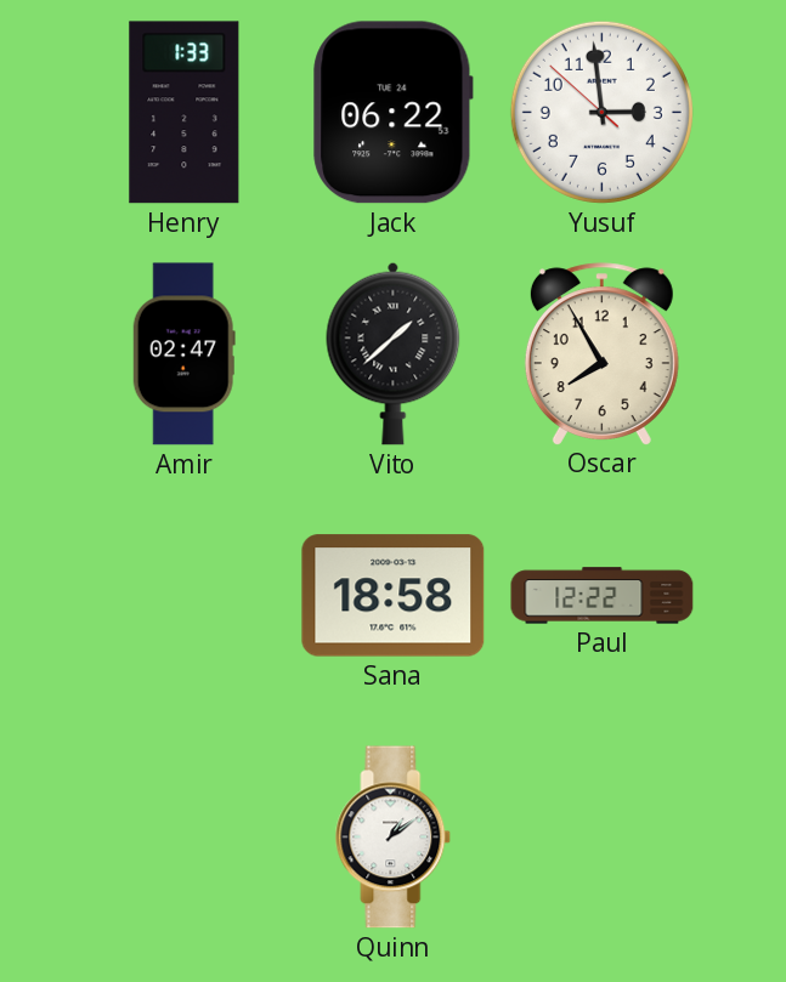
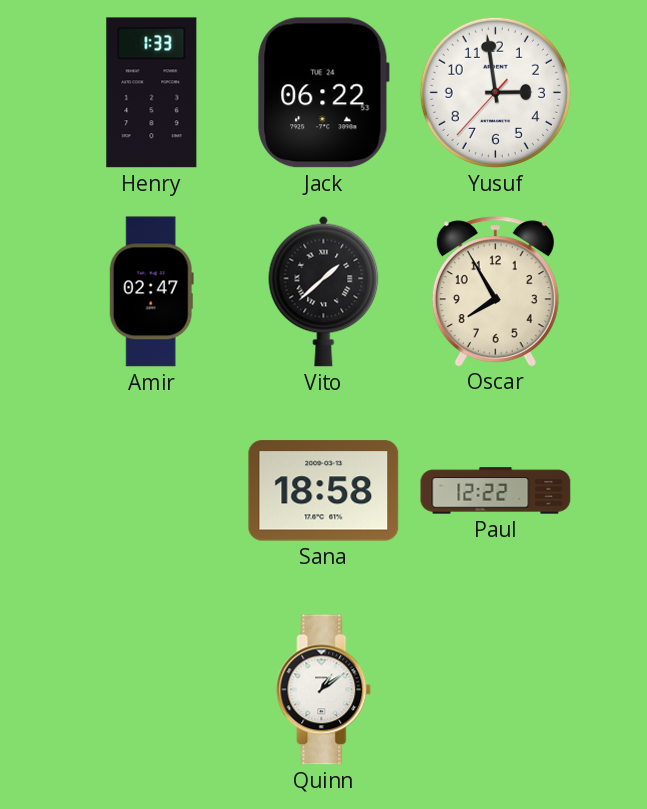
Yusuf: 2:58:52 -> 2:58:37
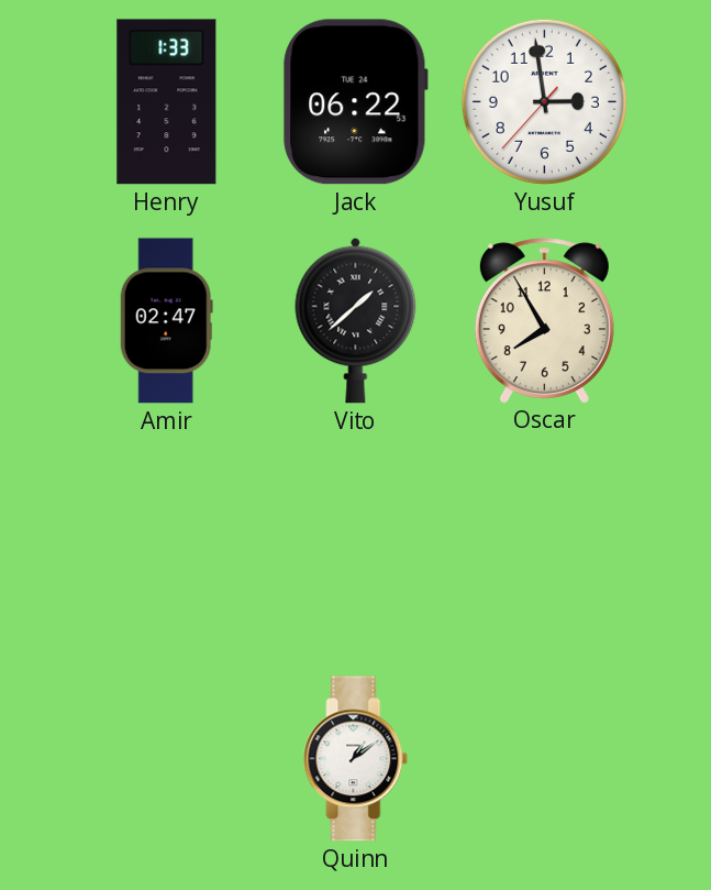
Sana: 18:58 -> none
Paul: 12:22 -> none
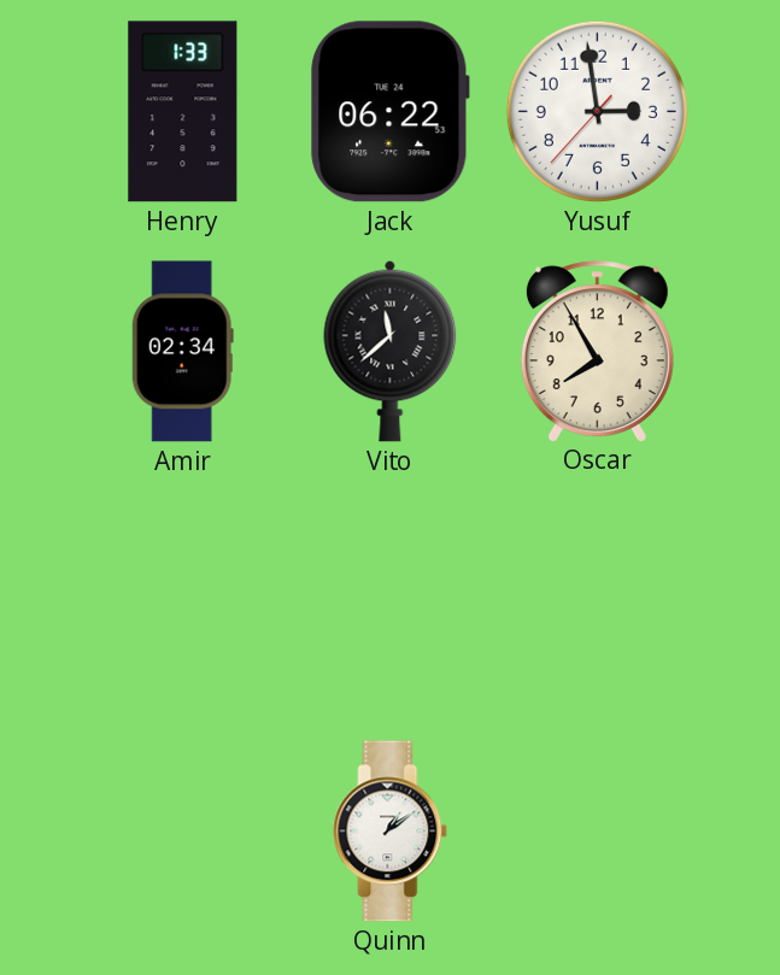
Amir: 02:47 -> 02:34
Vito: 1:38 -> 11:38
